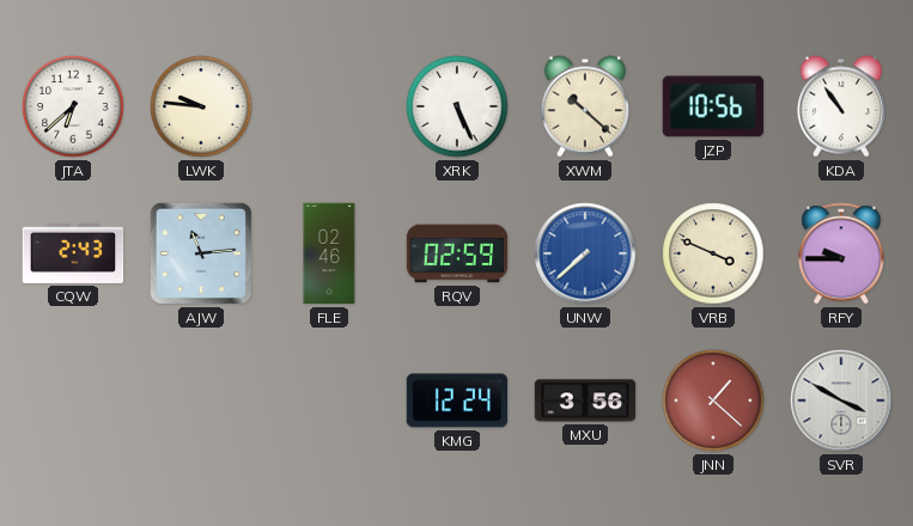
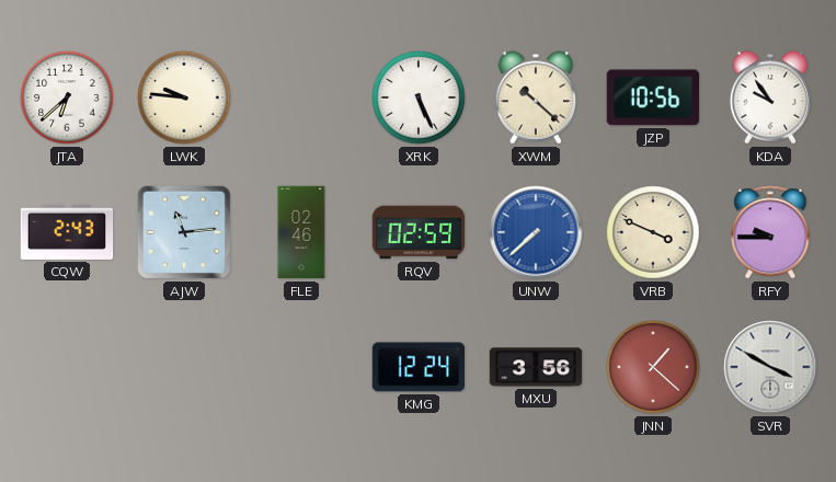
KDA: 10:54 -> 9:54
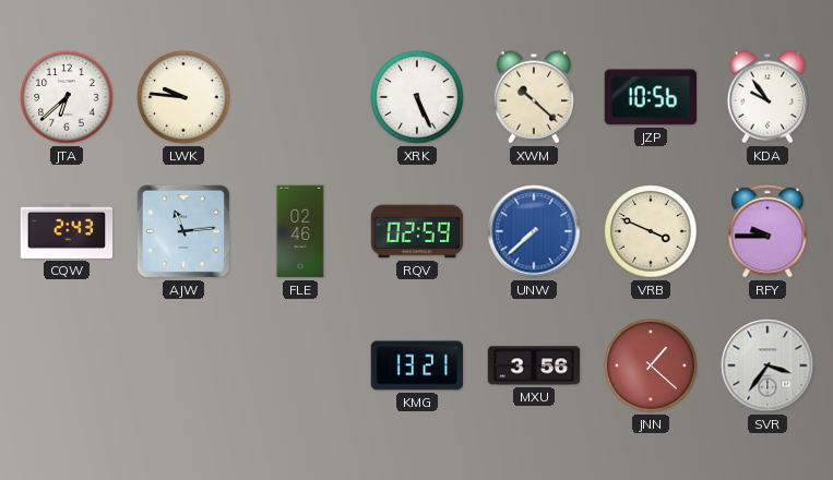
KMG: 12:24 -> 13:21
SVR: 3:50 -> 3:36
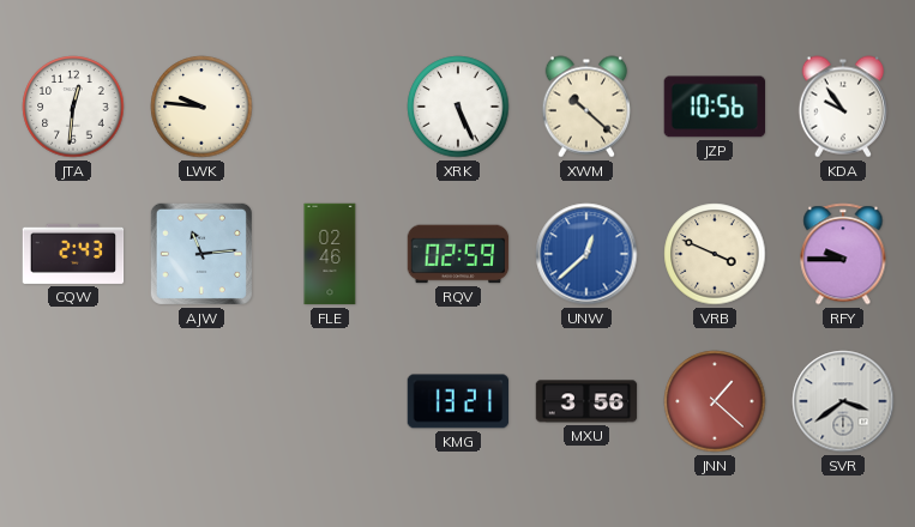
JTA: 6:38 -> 12:31
UNW: 7:38 -> 12:38
SVR: 3:36 -> 3:39
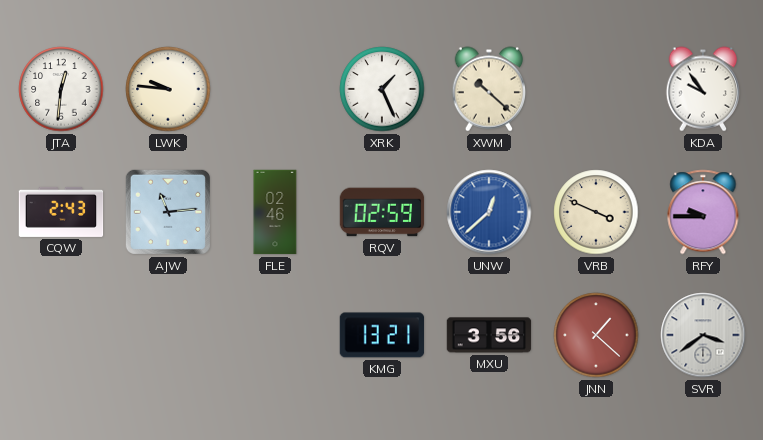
XRK: 5:26 -> 1:26
JZP: 10:56 -> none
